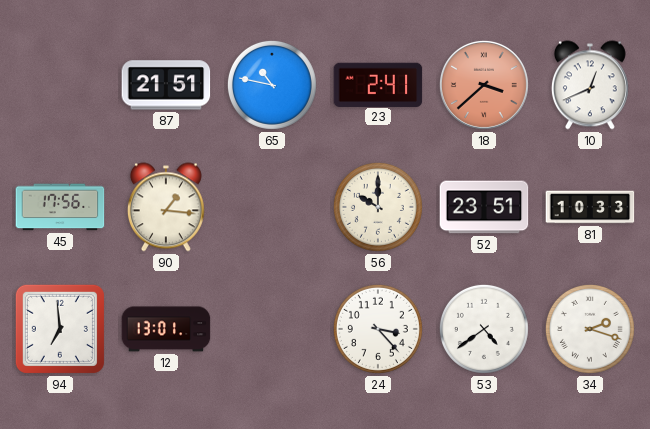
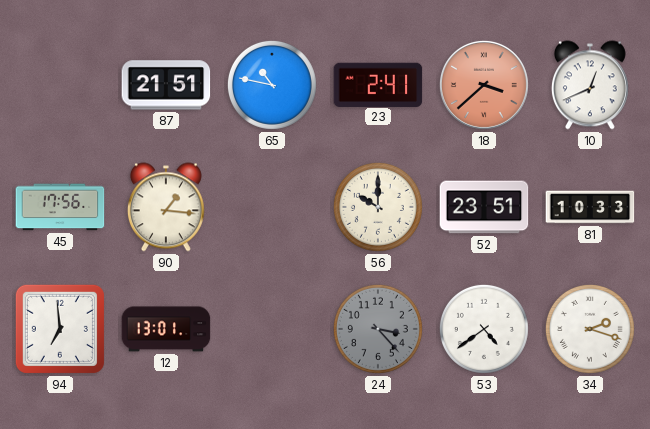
24 dial: white -> grey
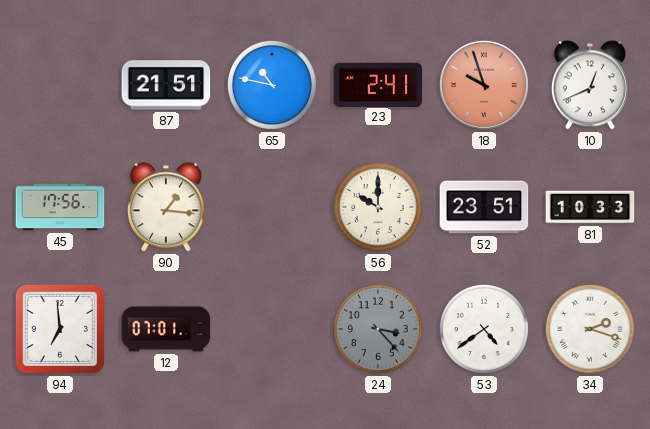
18: 3:38 -> 9:57
12: 13:01 -> 07:01
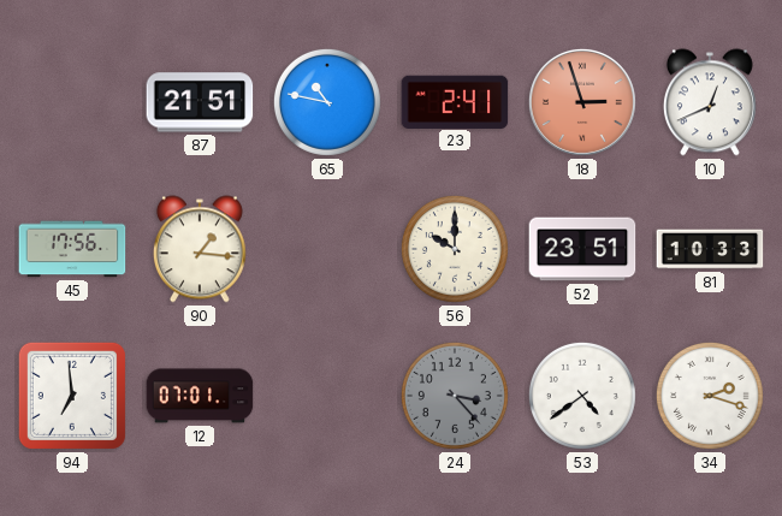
18: 9:57 -> 2:57
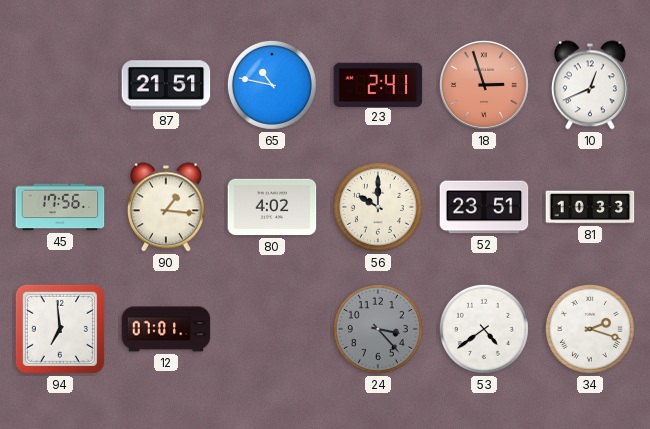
80: none -> 4:02
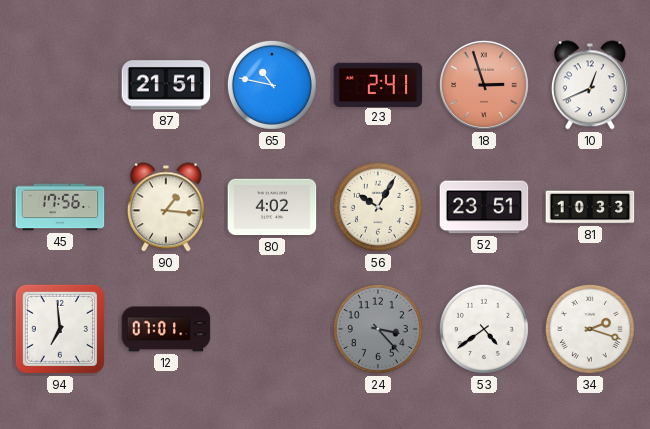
56: 10:00 -> 10:05
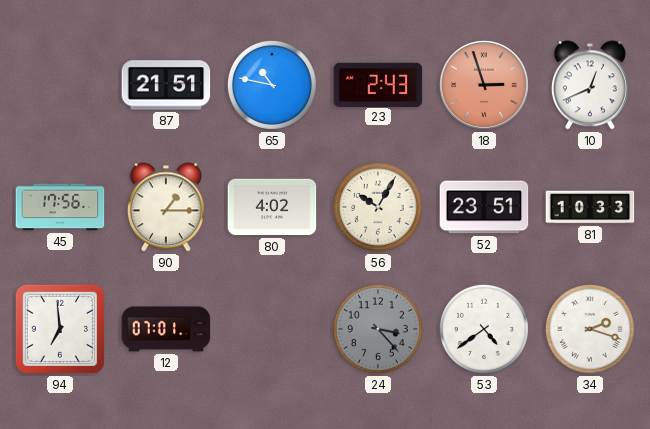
23: 2:41 -> 2:43
90: 1:16 -> 1:15
